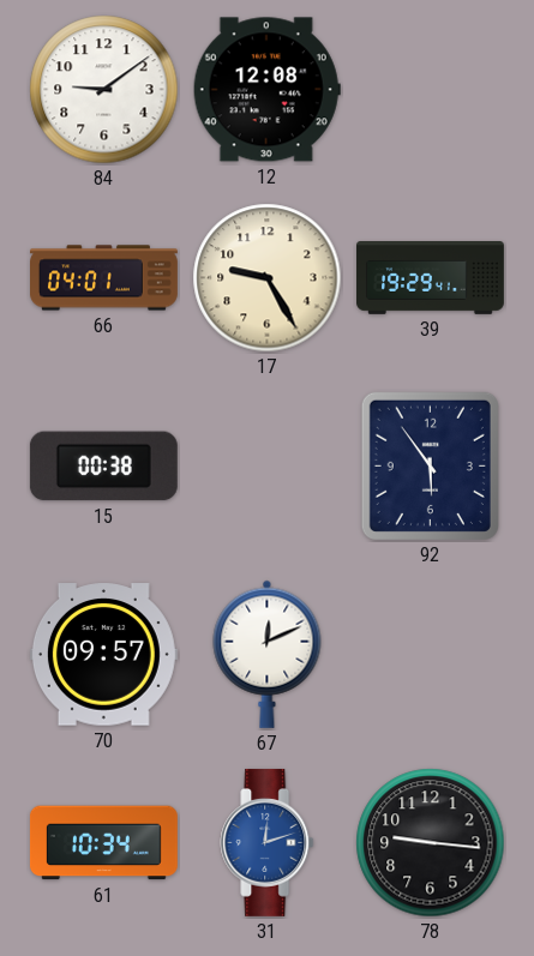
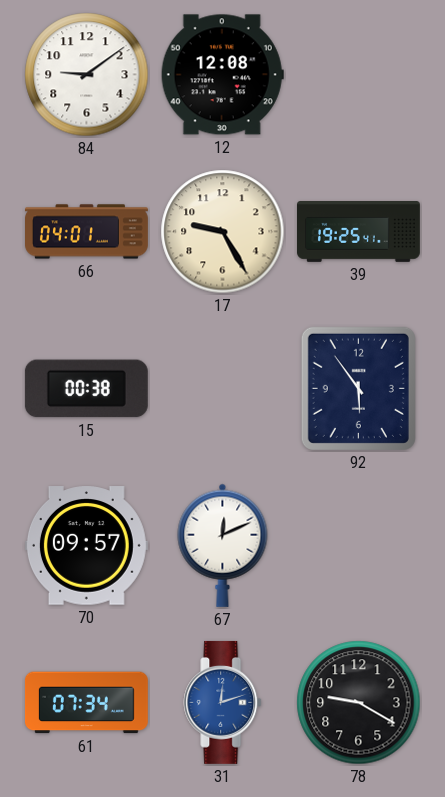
39: 19:29 -> 19:25
61: 10:34 -> 07:34
78: 9:16 -> 9:20
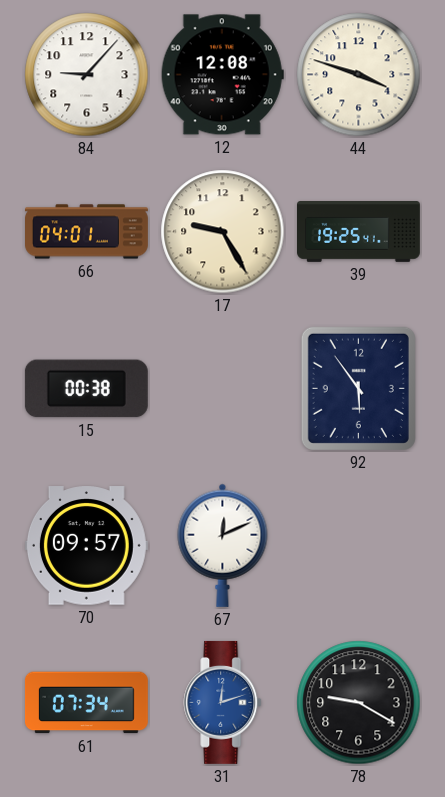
84: 9:09 -> 9:07
44: none -> 3:48
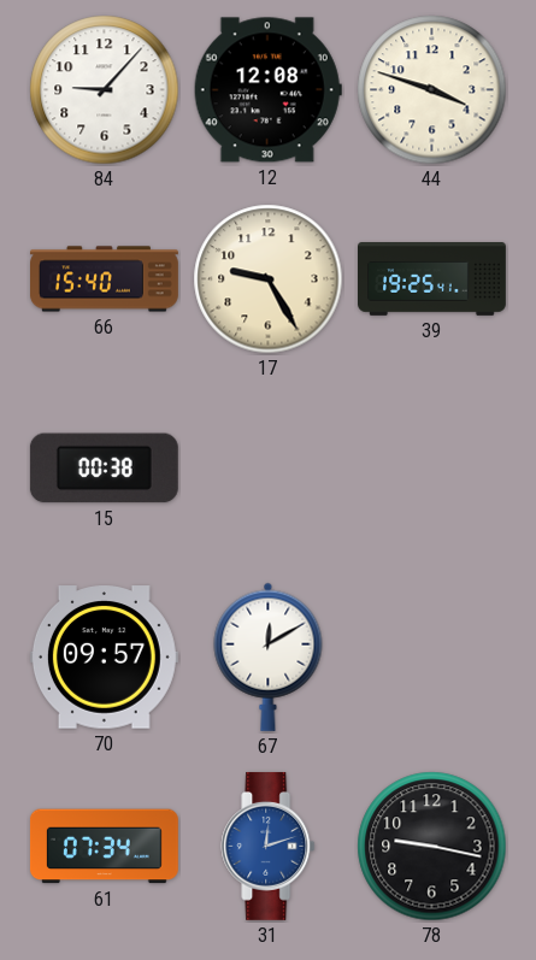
66: 04:01 -> 15:40
92: 5:54 -> none
67: 12:11 -> 12:10
78: 9:20 -> 9:17
